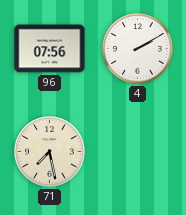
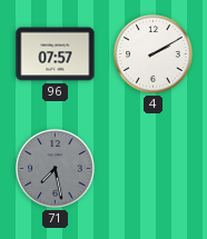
96: 07:56 -> 07:57
71 dial: cream -> grey
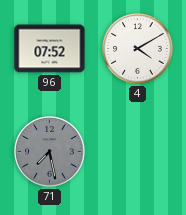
96: 07:57 -> 07:52
4: 2:10 -> 4:10
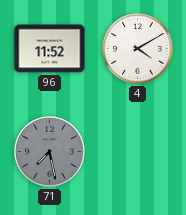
96: 07:52 -> 11:52
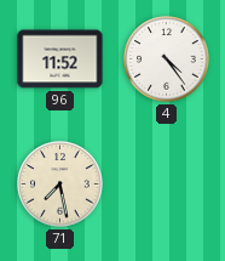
4: 4:10 -> 4:24
71 dial: grey -> cream
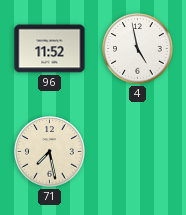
4: 4:24 -> 4:58
